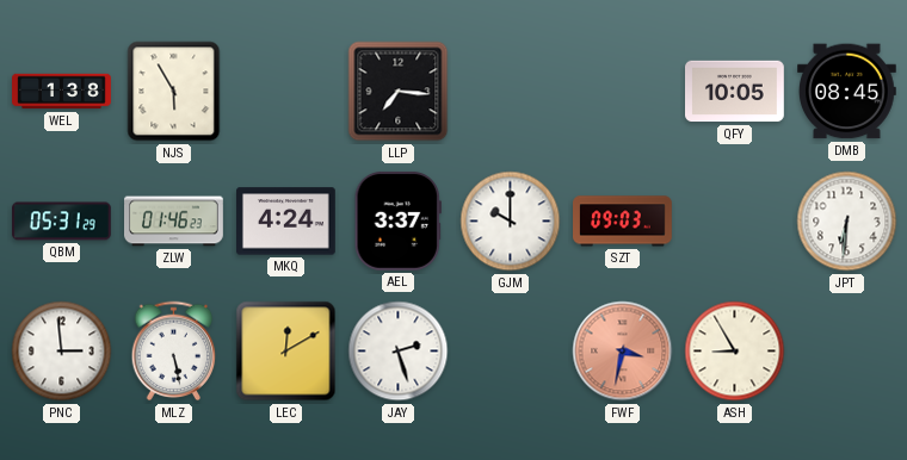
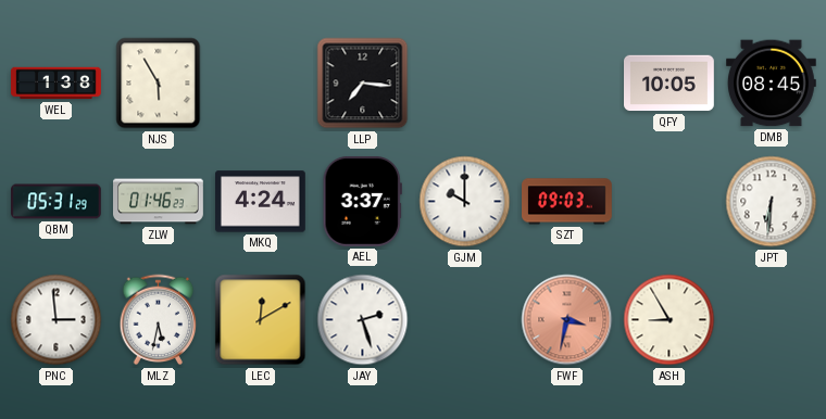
MLZ: 5:28 -> 5:32
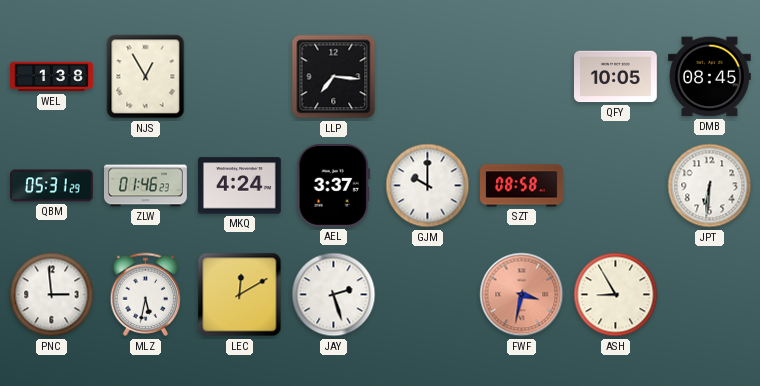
NJS: 5:55 -> 12:55
SZT: 09:03 -> 08:58
